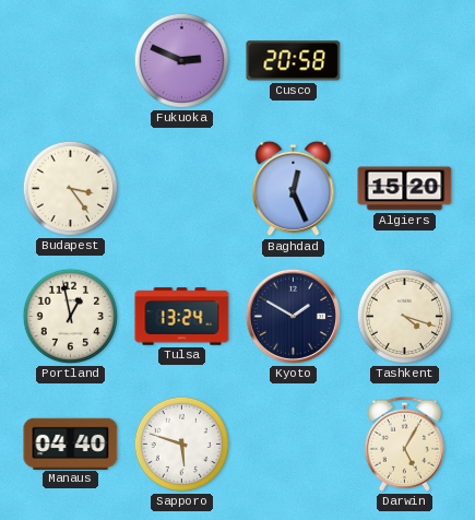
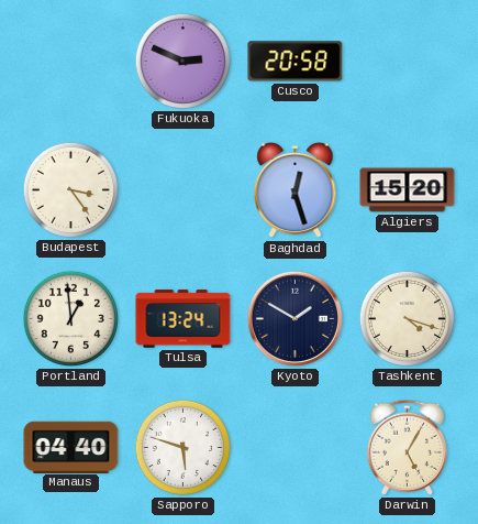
Baghdad: 12:26 -> 12:27
Portland: 12:58 -> 12:59
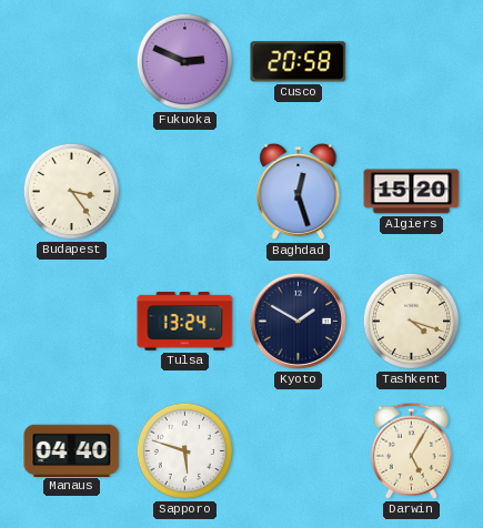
Portland: 12:59 -> none
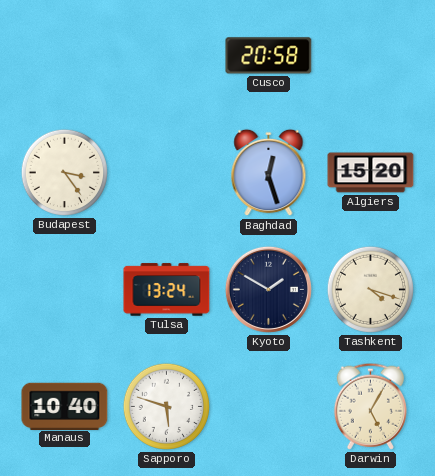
Fukuoka: 2:49 -> none
Manaus: 04:40 -> 10:40
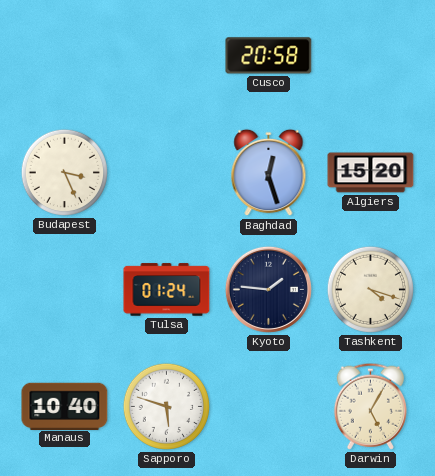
Budapest: 3:24 -> 3:26
Tulsa: 13:24 -> 01:24
Kyoto: 1:50 -> 1:46
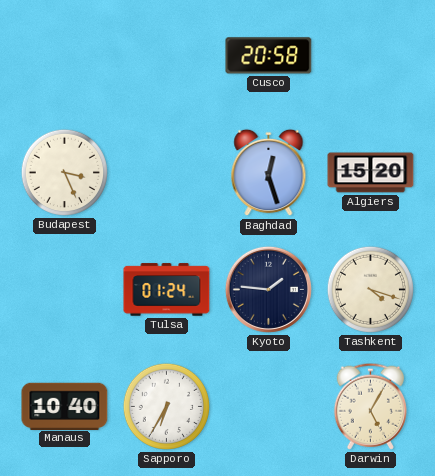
Sapporo: 5:48 -> 6:35
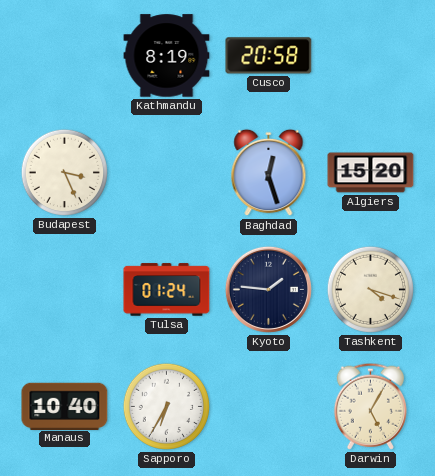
Kathmandu: none -> 8:19
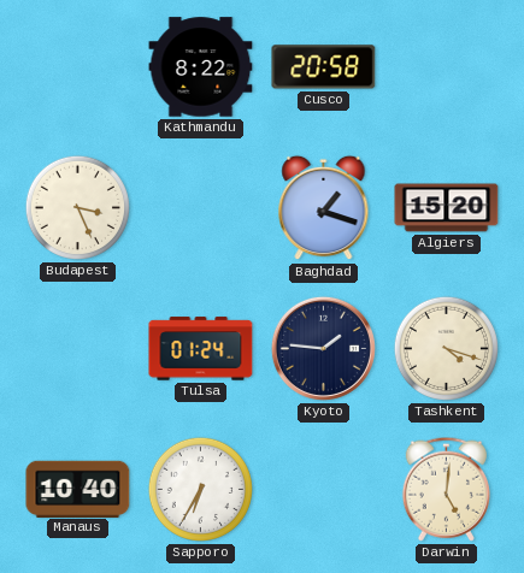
Kathmandu: 8:19 -> 8:22
Baghdad: 12:27 -> 1:18
Darwin: 5:05 -> 5:01
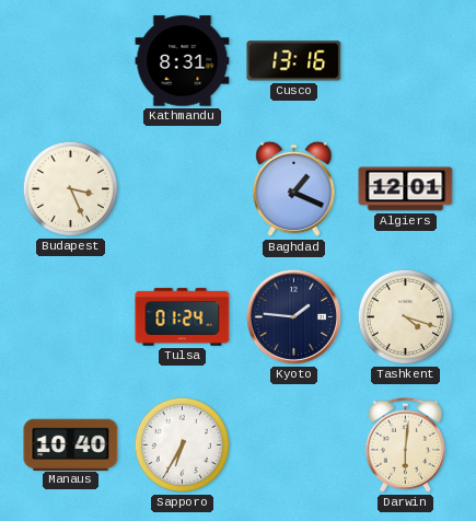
Kathmandu: 8:22 -> 8:31
Cusco: 20:58 -> 13:16
Baghdad: 1:18 -> 1:19
Algiers: 15:20 -> 12:01
Darwin: 5:01 -> 6:01
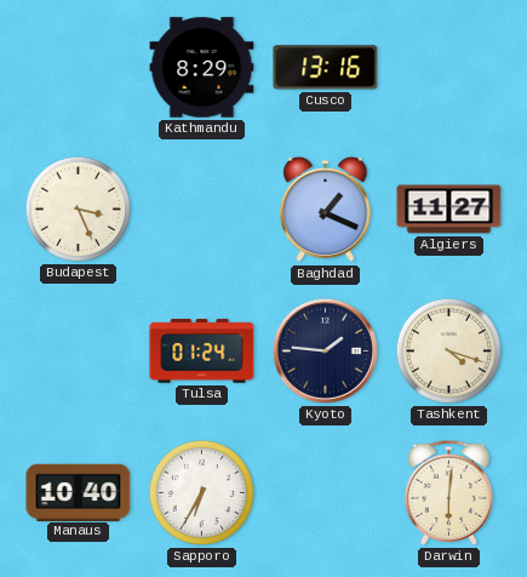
Kathmandu: 8:31 -> 8:29
Algiers: 12:01 -> 11:27
